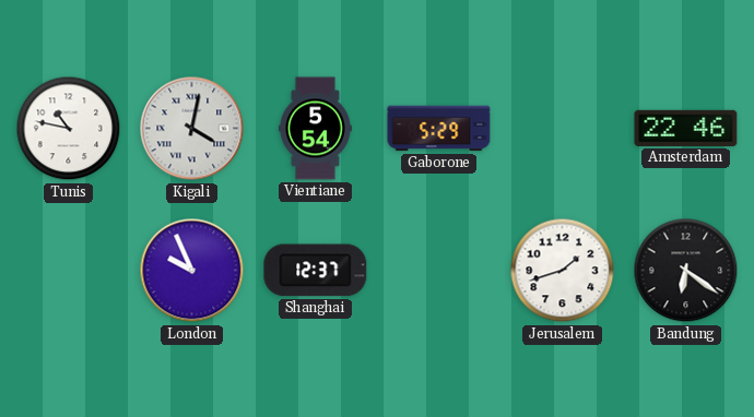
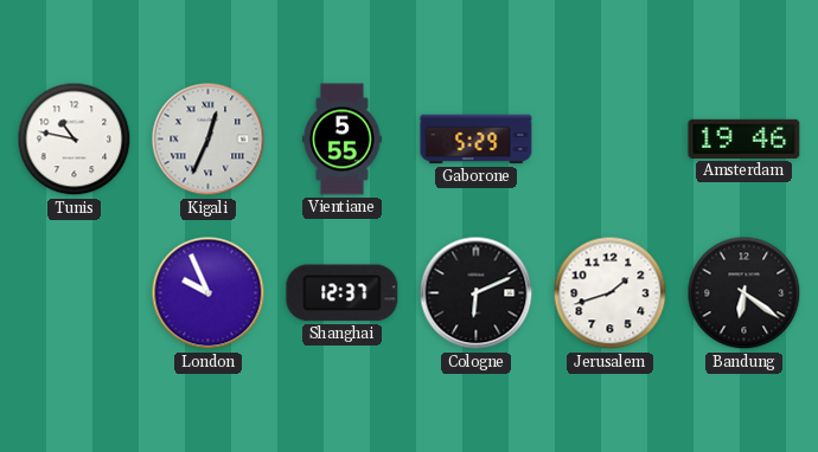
Kigali: 4:02 -> 12:34
Vientiane: 5:54 -> 5:55
Amsterdam: 22:46 -> 19:46
Cologne: none -> 6:11
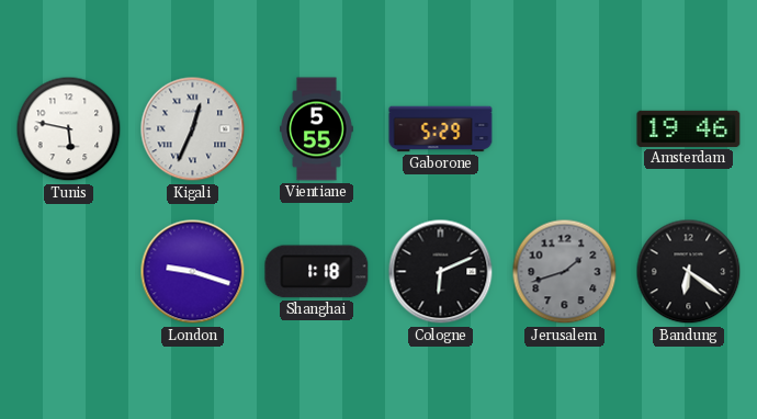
Tunis: 10:47 -> 5:47
London: 9:56 -> 9:18
Shanghai: 12:37 -> 1:18
Jerusalem dial: white -> grey
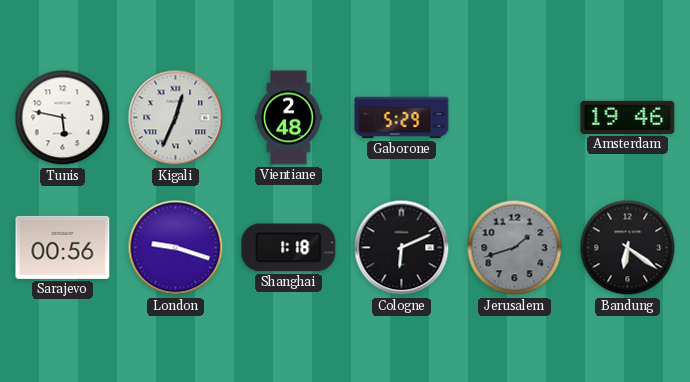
Vientiane: 5:55 -> 2:48
Sarajevo: none -> 00:56
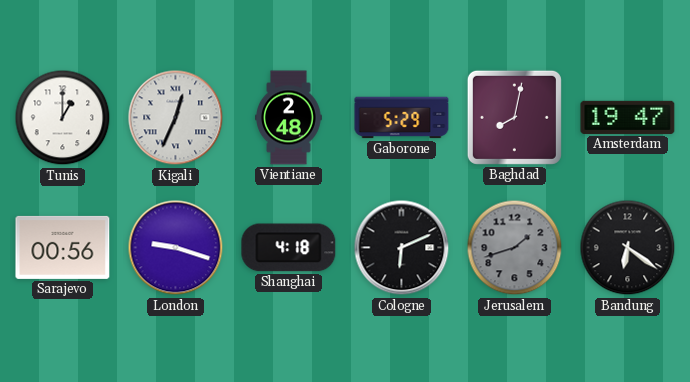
Tunis: 5:47 -> 1:00
Baghdad: none -> 8:02
Amsterdam: 19:46 -> 19:47
Shanghai: 1:18 -> 4:18
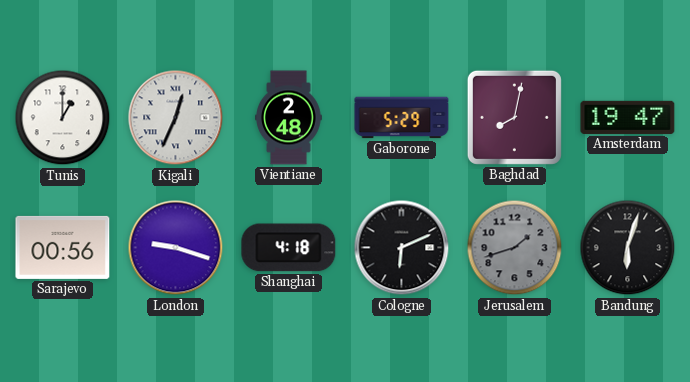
Bandung: 6:21 -> 6:03
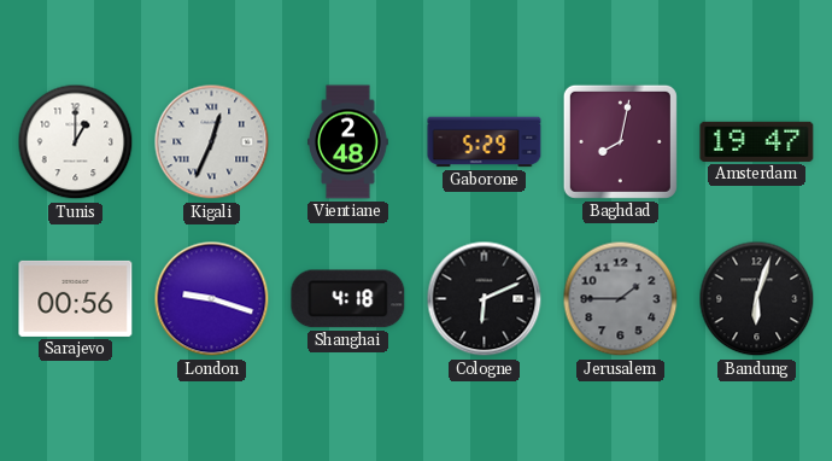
Jerusalem: 1:42 -> 1:45
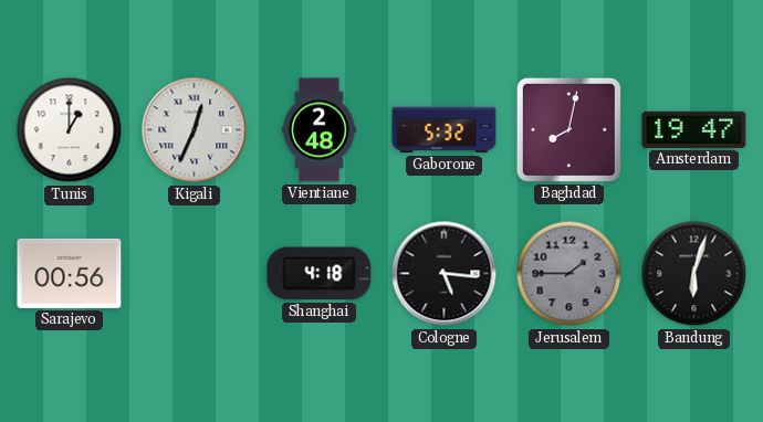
Gaborone: 5:29 -> 5:32
London: 9:18 -> none
Cologne: 6:11 -> 5:16
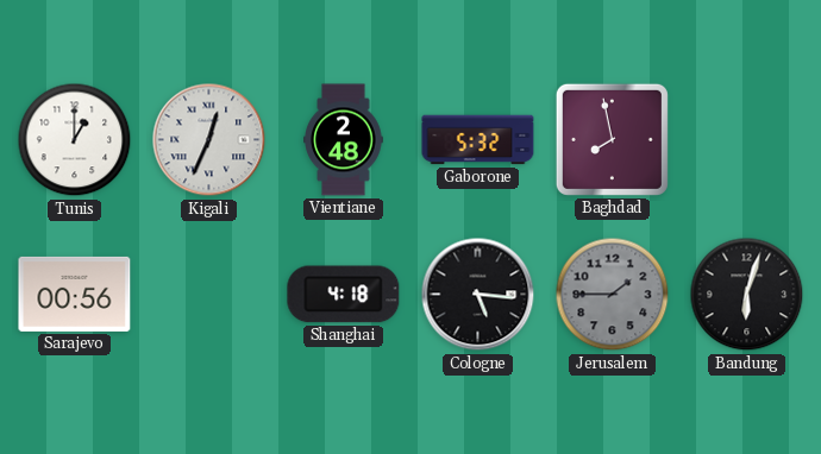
Baghdad: 8:02 -> 7:58
Amsterdam: 19:47 -> none
